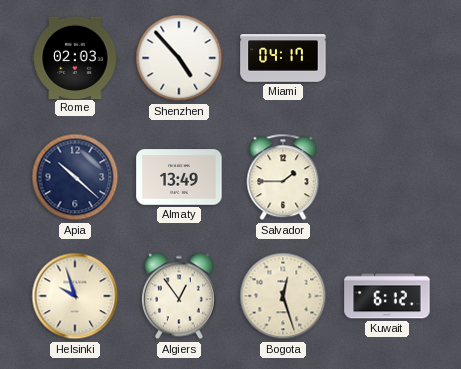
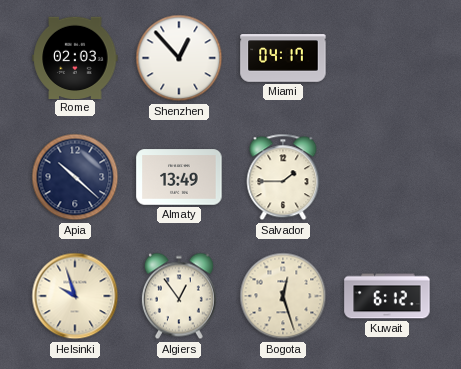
Shenzhen: 4:53 -> 12:53
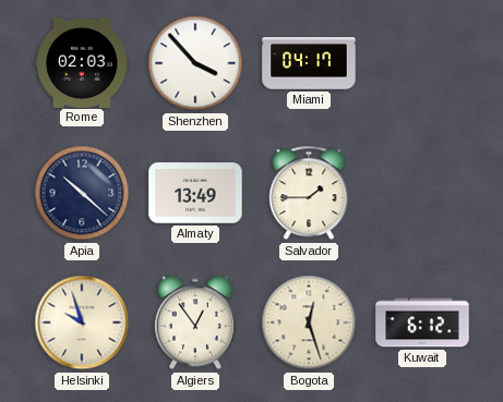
Shenzhen: 12:53 -> 3:53
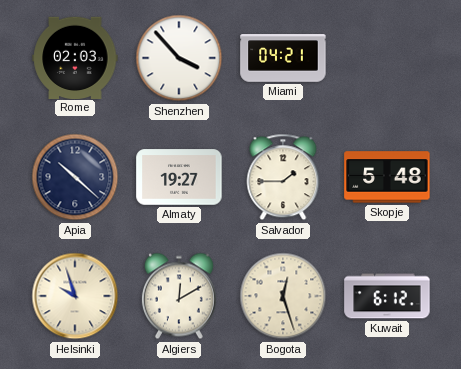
Miami: 04:17 -> 04:21
Almaty: 13:49 -> 19:27
Skopje: none -> 5:48
Algiers: 12:54 -> 12:10
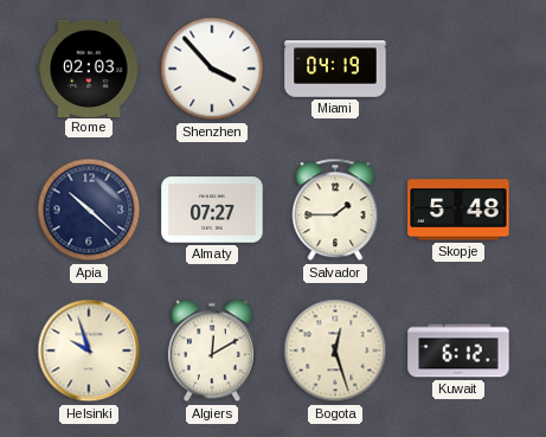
Miami: 04:21 -> 04:19
Almaty: 19:27 -> 07:27
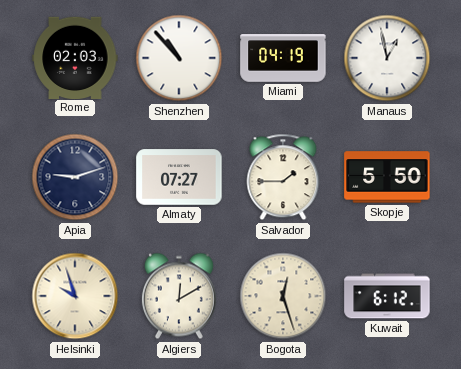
Shenzhen: 3:53 -> 10:53
Manaus: none -> 12:58
Apia: 10:22 -> 9:12
Skopje: 5:48 -> 5:50
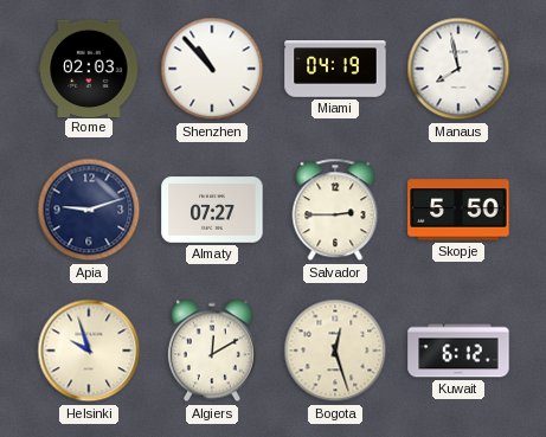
Manaus: 12:58 -> 7:58
Salvador: 1:45 -> 2:45
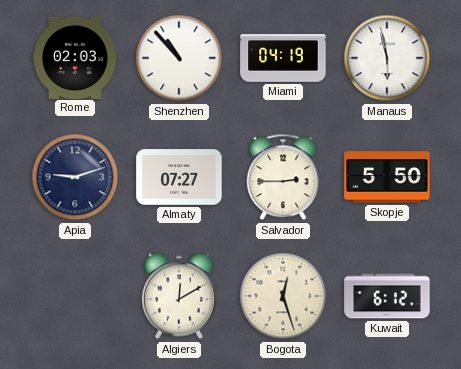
Manaus: 7:58 -> 5:58
Helsinki: 9:57 -> none
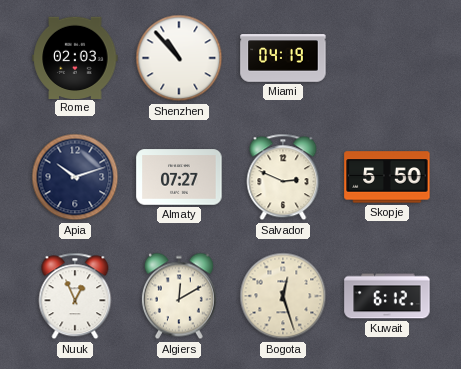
Manaus: 5:58 -> none
Apia: 9:12 -> 10:12
Salvador: 2:45 -> 2:49
Nuuk: none -> 12:56
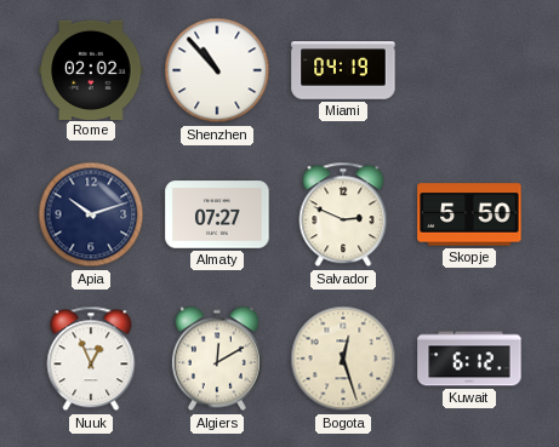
Rome: 02:03 -> 02:02
